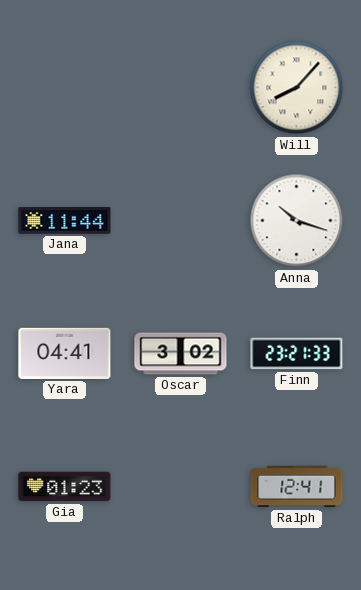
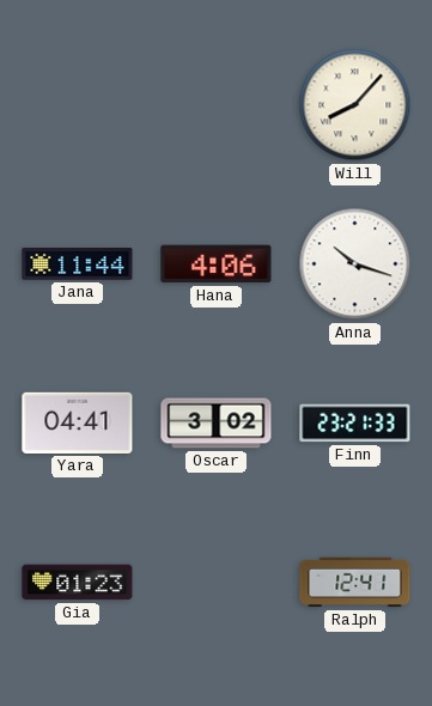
Hana: none -> 4:06
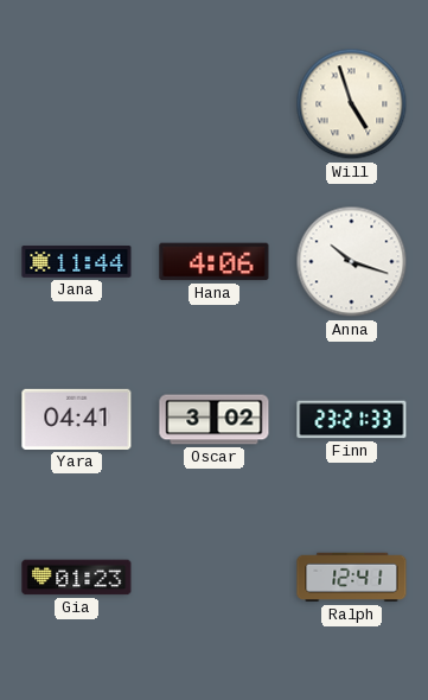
Will: 8:07 -> 4:57
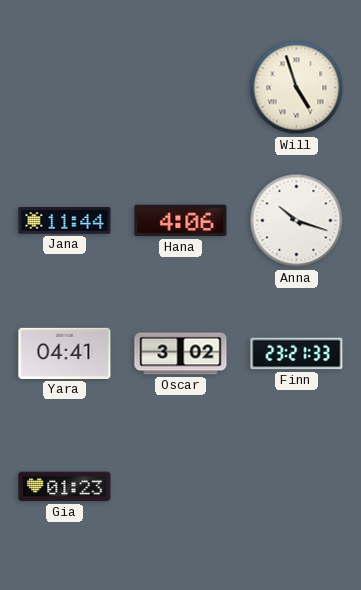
Ralph: 12:41 -> none
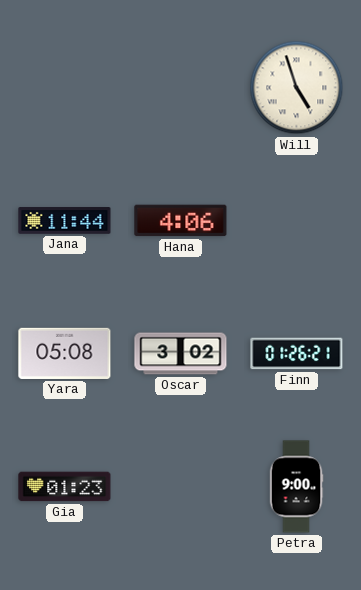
Anna: 10:18 -> none
Yara: 04:41 -> 05:08
Finn: 23:21 -> 01:26
Petra: none -> 9:00
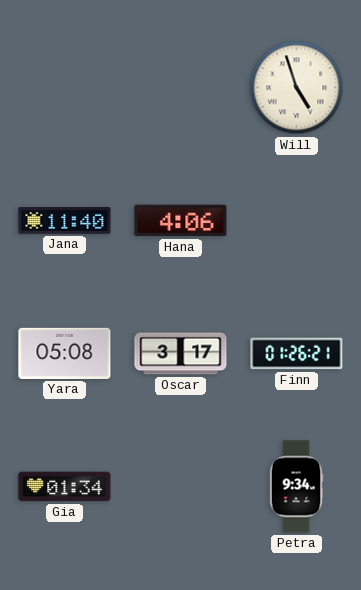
Jana: 11:44 -> 11:40
Oscar: 3:02 -> 3:17
Gia: 01:23 -> 01:34
Petra: 9:00 -> 9:34
